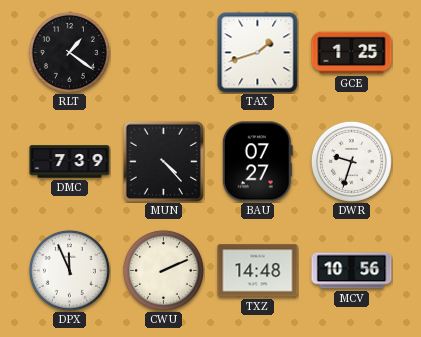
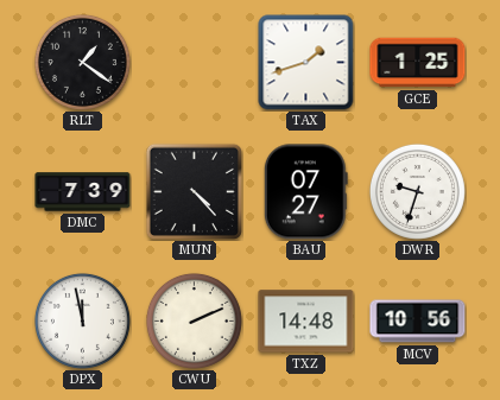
DPX: 11:56 -> 11:58
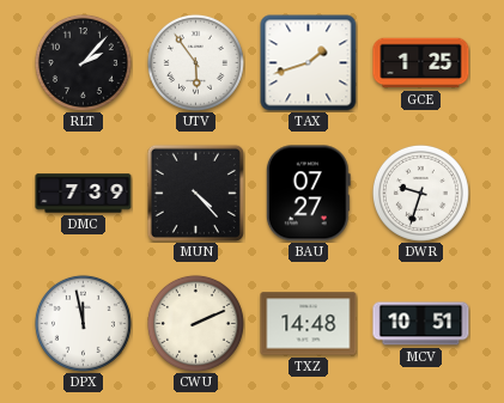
RLT: 1:21 -> 2:07
UTV: none -> 5:54
MCV: 10:56 -> 10:51
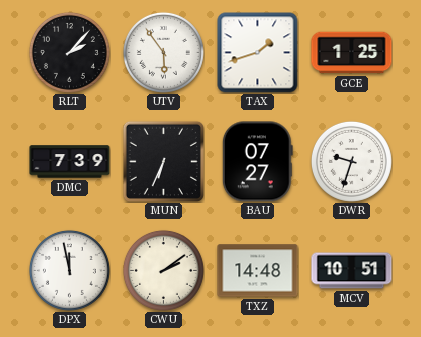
MUN: 4:23 -> 6:34
CWU: 2:11 -> 2:09
